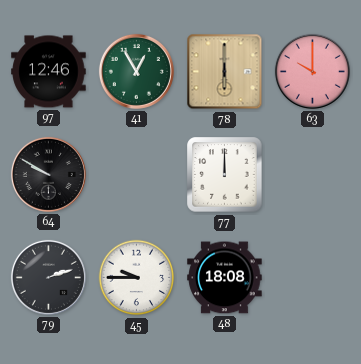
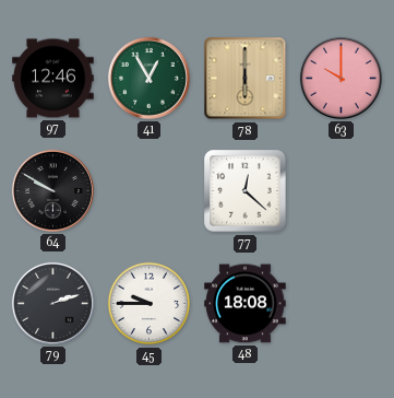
77: 12:00 -> 12:22
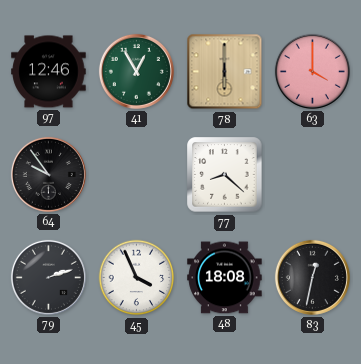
63: 10:00 -> 4:00
64: 9:50 -> 9:54
77: 12:22 -> 8:22
45: 9:45 -> 3:56
83: none -> 12:32
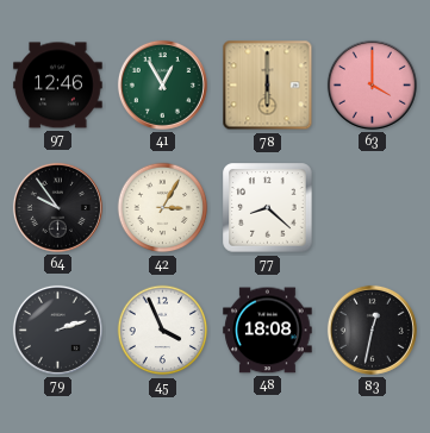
42: none -> 3:05
